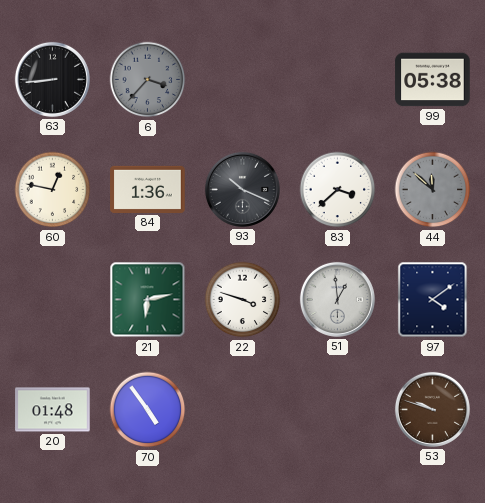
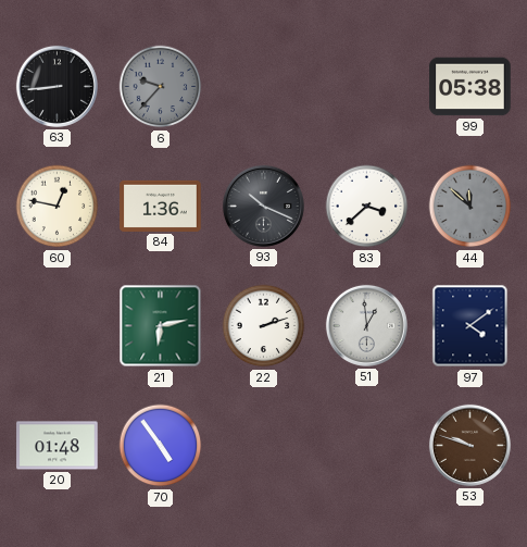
6: 3:37 -> 9:37
22: 3:48 -> 2:12
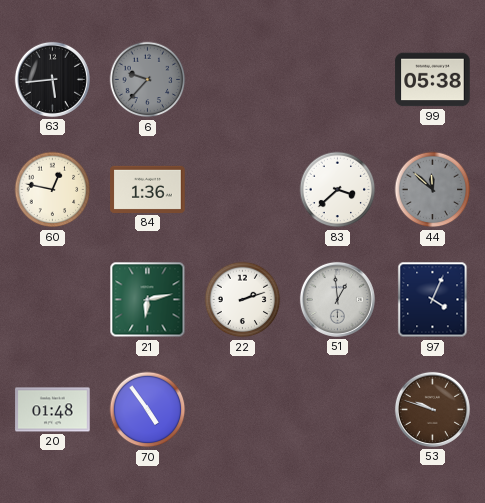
63: 8:44 -> 5:44
93: 10:19 -> none
97: 4:09 -> 4:04
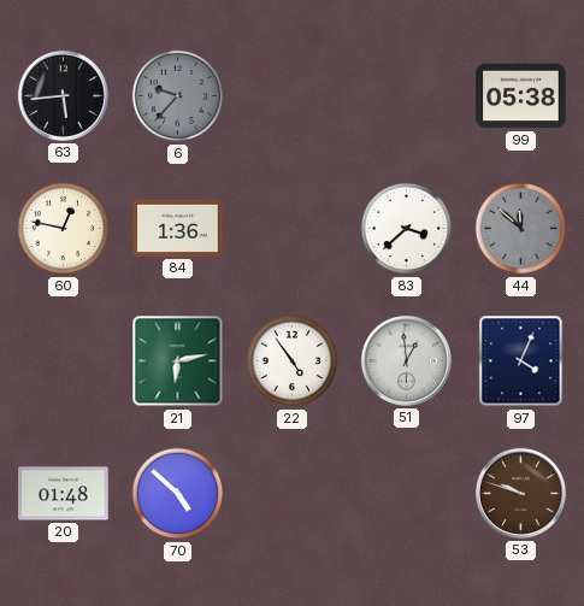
22: 2:12 -> 4:54
70: 4:54 -> 4:52
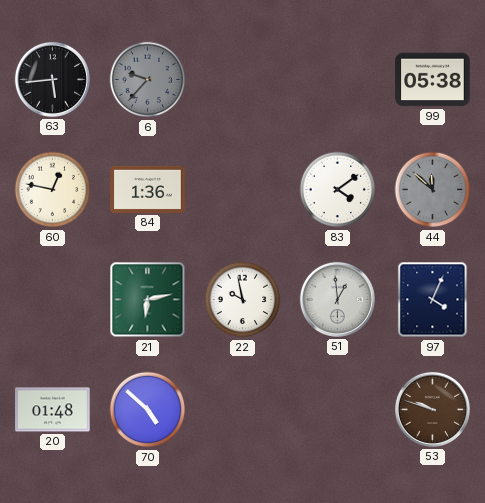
83: 3:38 -> 4:09
22: 4:54 -> 9:58
